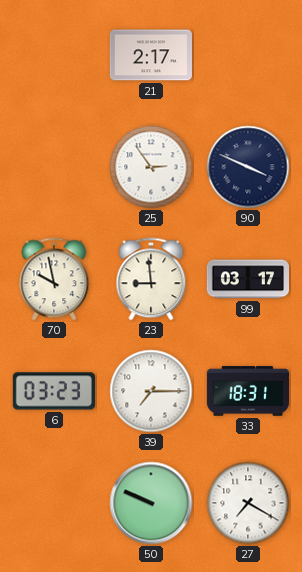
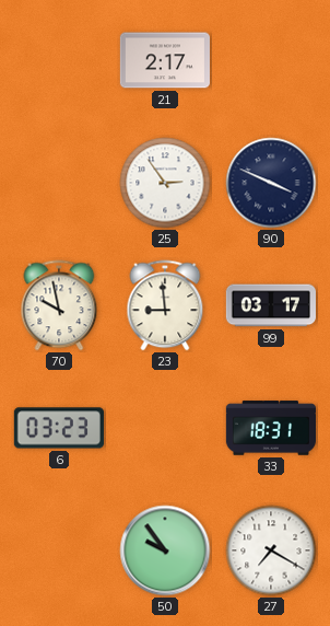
39: 7:15 -> none
50: 9:49 -> 9:54
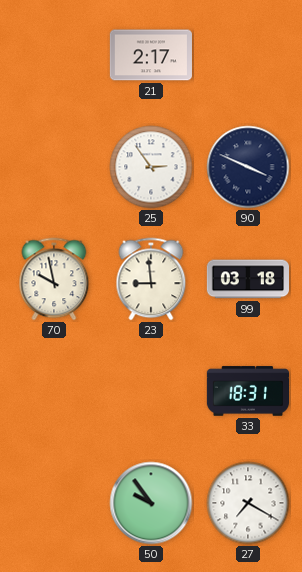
99: 03:17 -> 03:18
6: 03:23 -> none
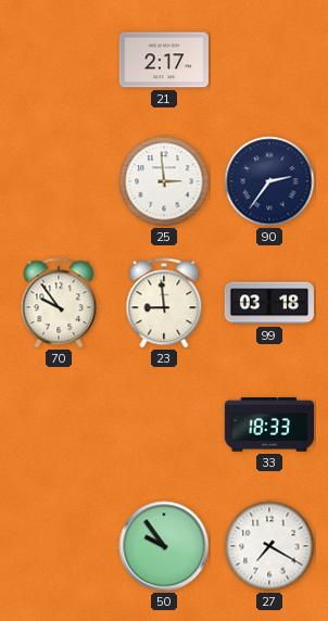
25: 2:54 -> 2:59
90: 3:49 -> 2:36
70: 9:58 -> 9:54
33: 18:31 -> 18:33
